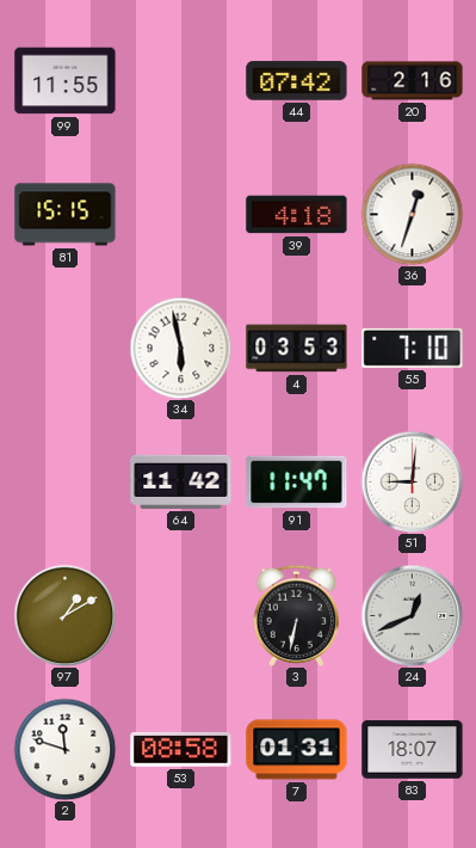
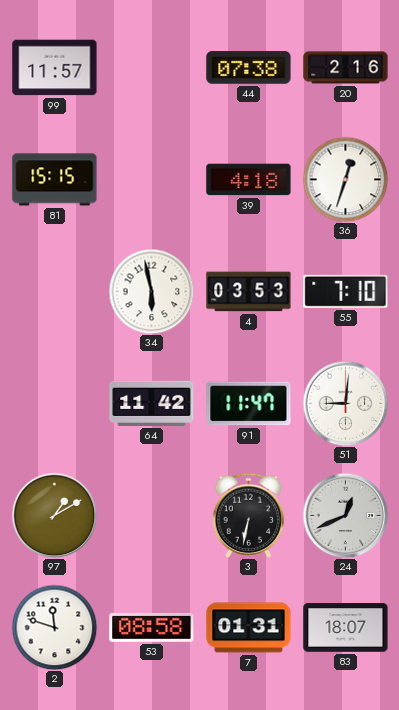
99: 11:55 -> 11:57
44: 07:42 -> 07:38
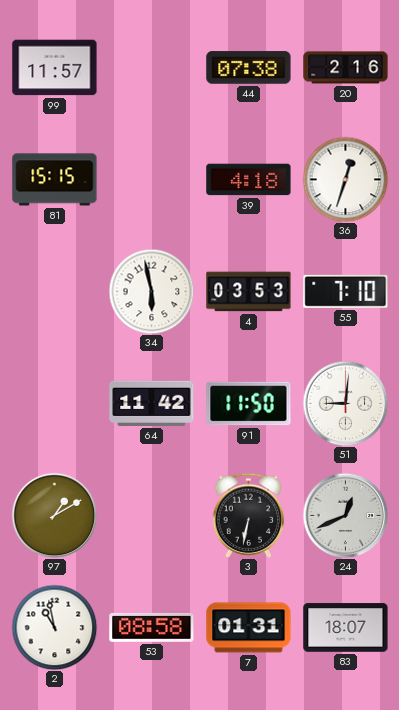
91: 11:47 -> 11:50
2: 11:48 -> 10:58
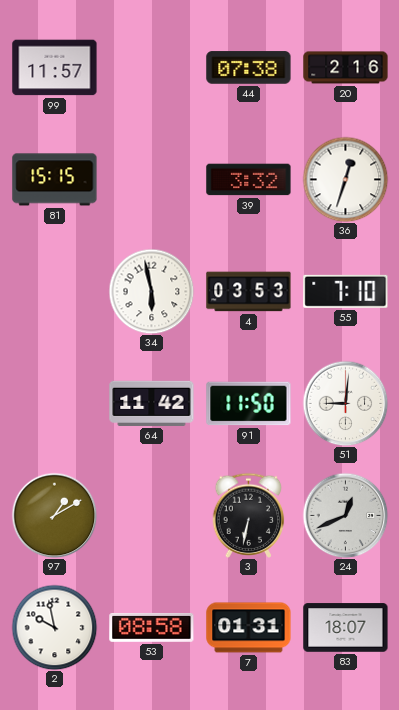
39: 4:18 -> 3:32
2: 10:58 -> 9:58
